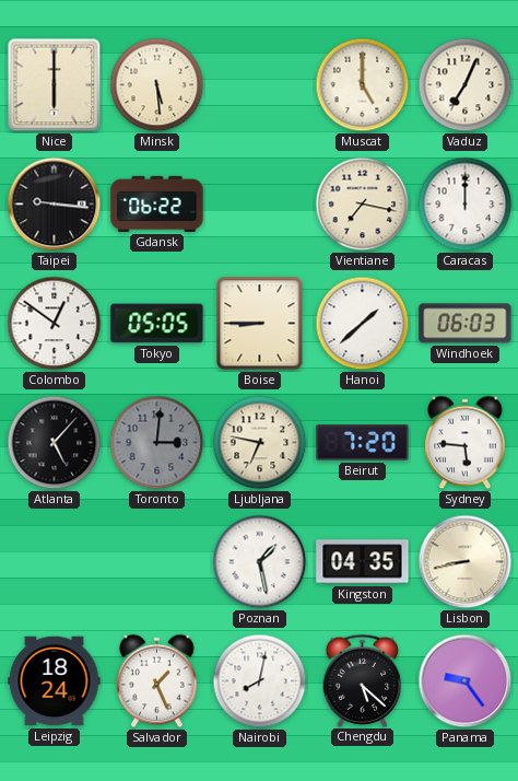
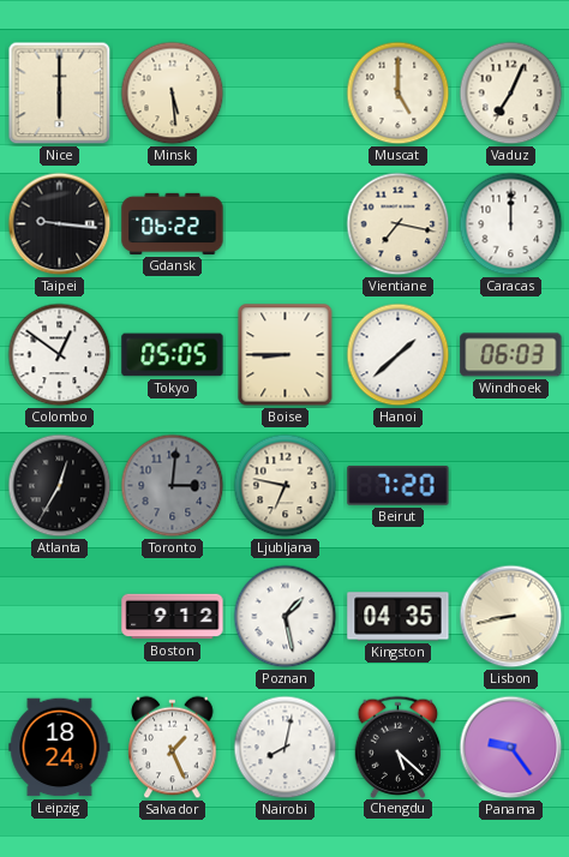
Atlanta: 5:07 -> 12:35
Sydney: 5:46 -> none
Boston: none -> 9:12
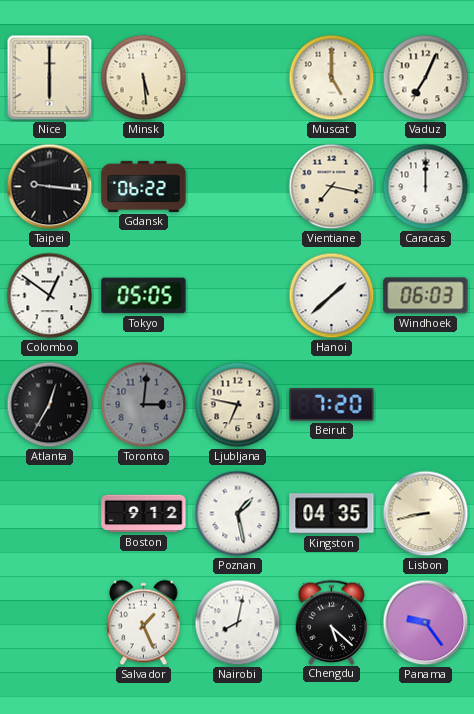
Boise: 8:45 -> none
Leipzig: 18:24 -> none
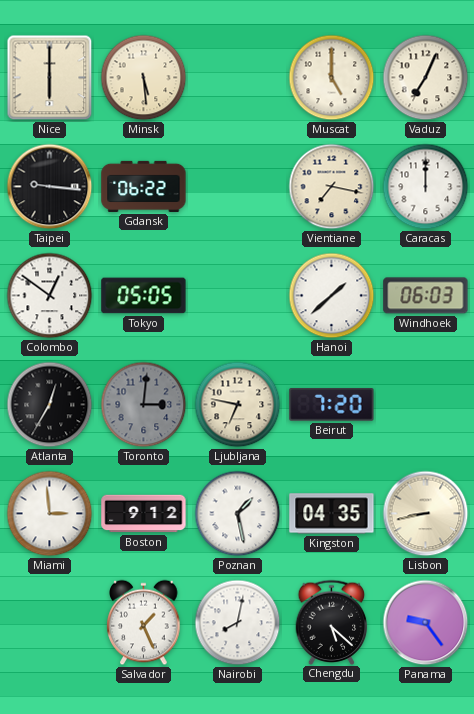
Miami: none -> 2:59
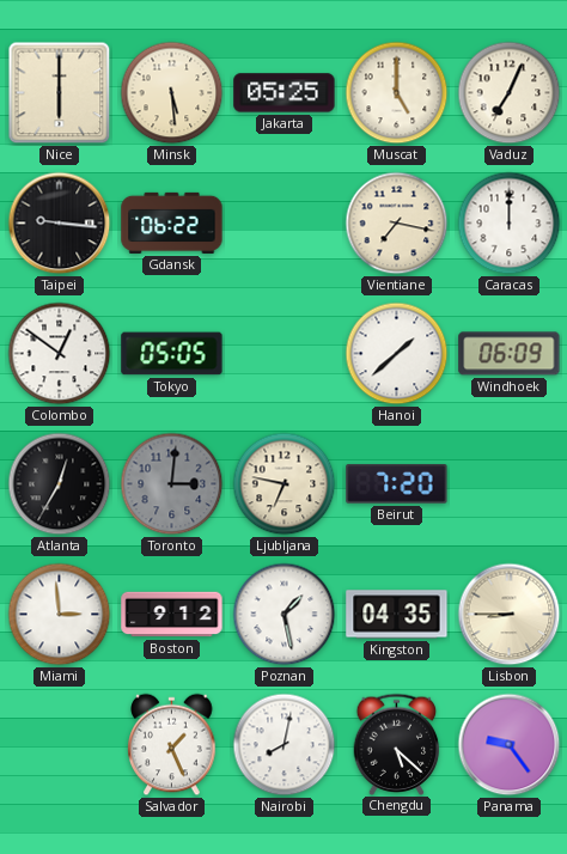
Jakarta: none -> 05:25
Windhoek: 06:03 -> 06:09
Lisbon: 8:43 -> 8:45
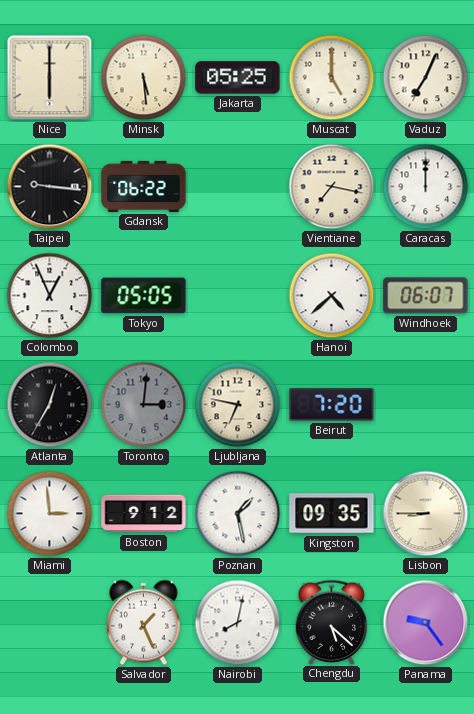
Colombo: 12:51 -> 12:56
Hanoi: 1:38 -> 4:38
Windhoek: 06:09 -> 06:07
Kingston: 04:35 -> 09:35
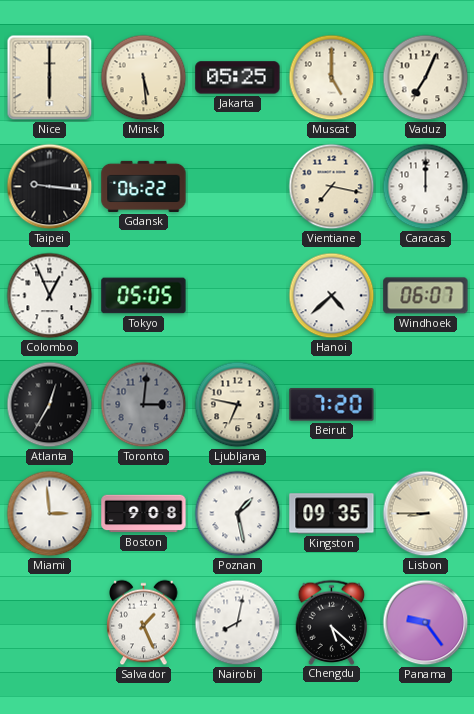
Boston: 9:12 -> 9:08
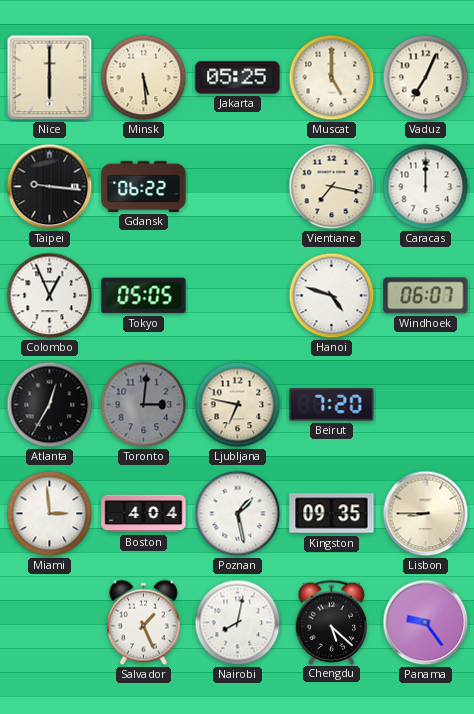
Hanoi: 4:38 -> 4:48
Boston: 9:08 -> 4:04
